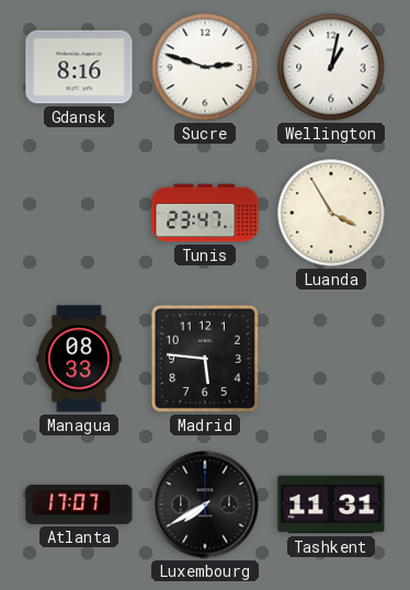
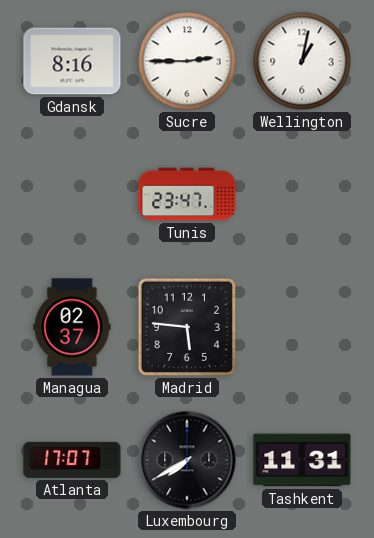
Sucre: 2:48 -> 2:45
Luanda: 3:55 -> none
Managua: 08:33 -> 02:37
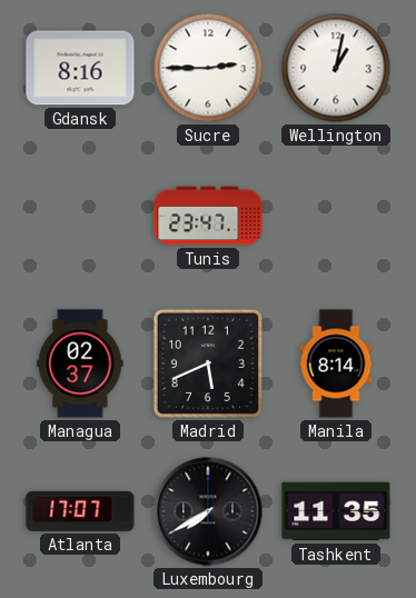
Madrid: 5:46 -> 5:41
Manila: none -> 8:14
Tashkent: 11:31 -> 11:35
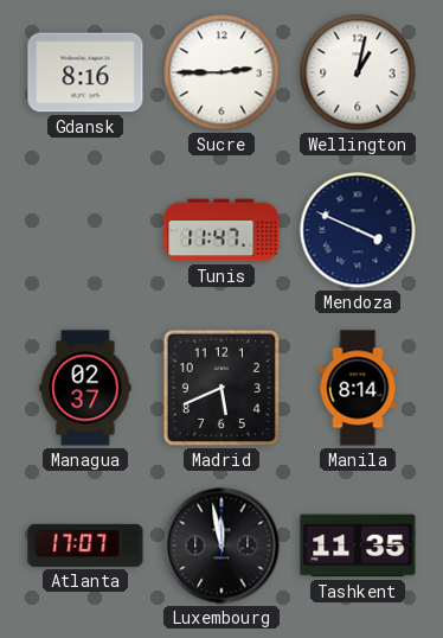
Tunis: 23:47 -> 11:47
Mendoza: none -> 3:49
Luxembourg: 7:40 -> 11:58
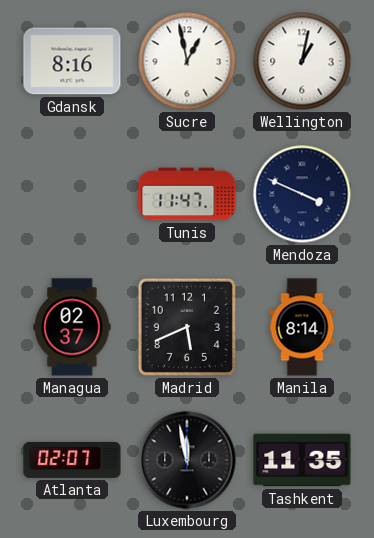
Sucre: 2:45 -> 12:58
Atlanta: 17:07 -> 02:07
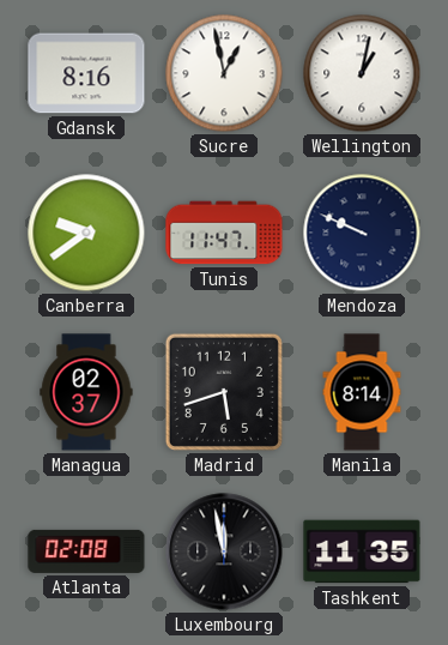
Canberra: none -> 9:39
Mendoza: 3:49 -> 9:49
Madrid: 5:41 -> 5:42
Atlanta: 02:07 -> 02:08
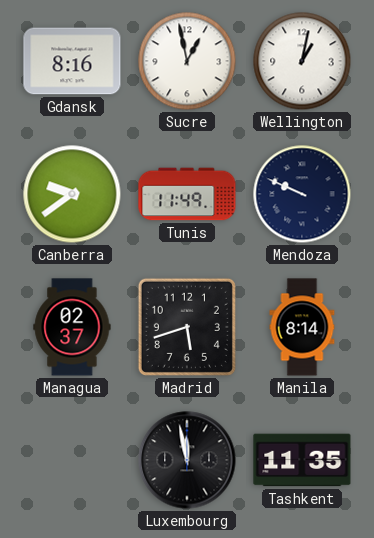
Tunis: 11:47 -> 11:49
Atlanta: 02:08 -> none
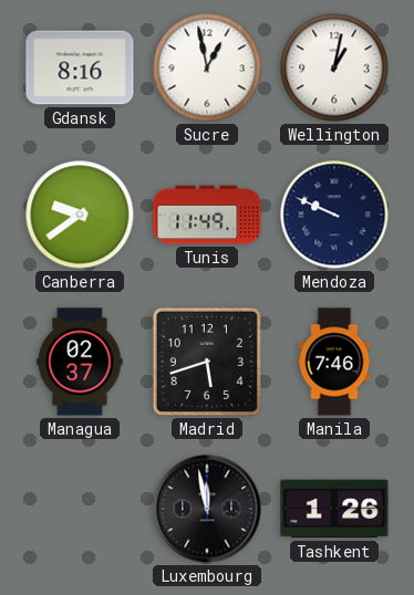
Manila: 8:14 -> 7:46
Tashkent: 11:35 -> 1:26
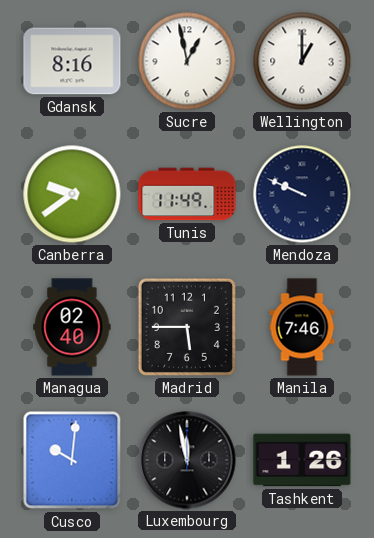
Wellington: 1:02 -> 1:00
Managua: 02:37 -> 02:40
Madrid: 5:42 -> 5:45
Cusco: none -> 10:01
